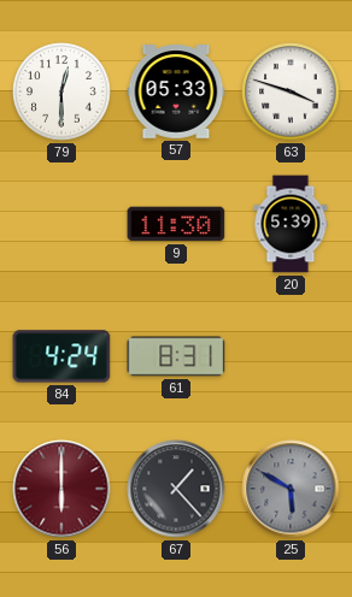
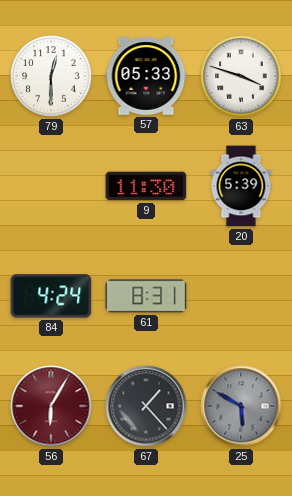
56: 6:00 -> 6:05
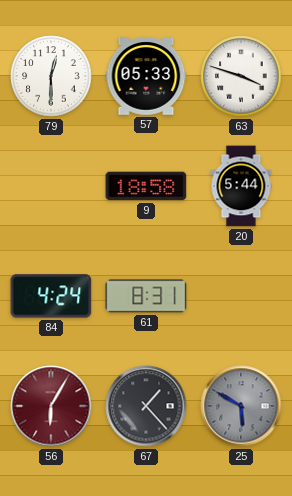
9: 11:30 -> 18:58
20: 5:39 -> 5:44
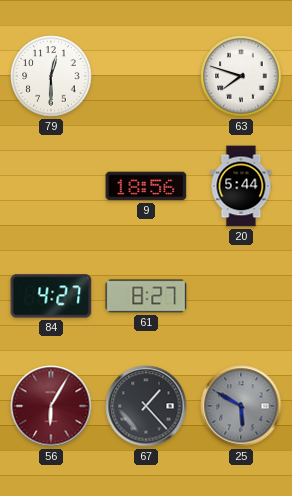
57: 05:33 -> none
63: 3:48 -> 7:48
9: 18:58 -> 18:56
84: 4:24 -> 4:27
61: 8:31 -> 8:27
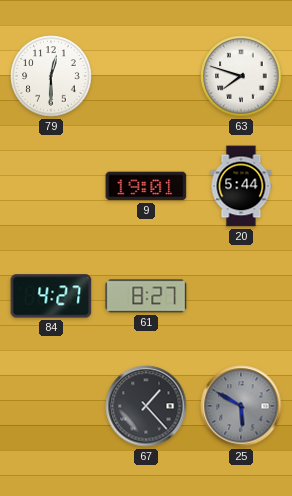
9: 18:56 -> 19:01
56: 6:05 -> none
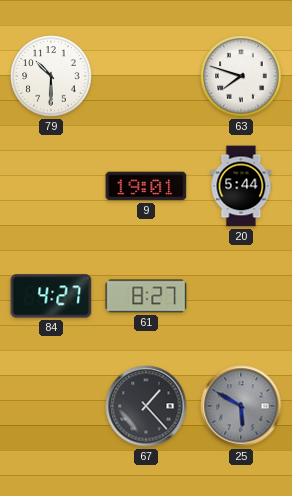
79: 12:30 -> 10:30
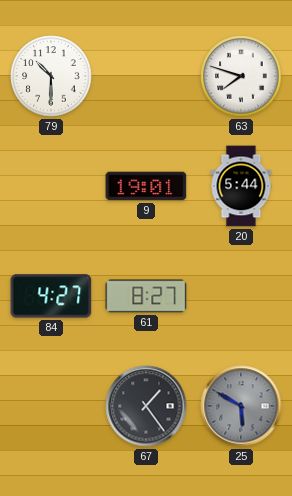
67: 1:23 -> 1:24
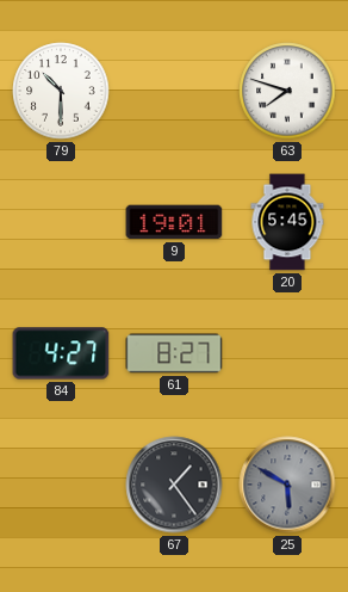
20: 5:44 -> 5:45
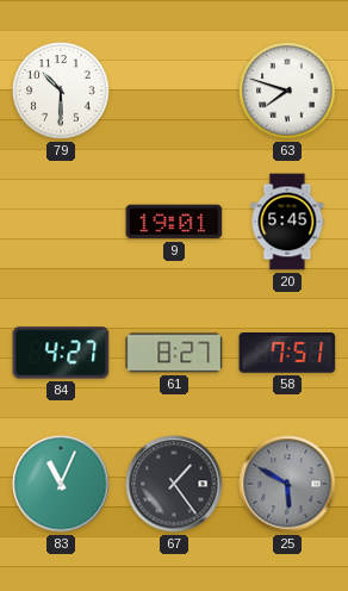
58: none -> 7:51
83: none -> 11:04
